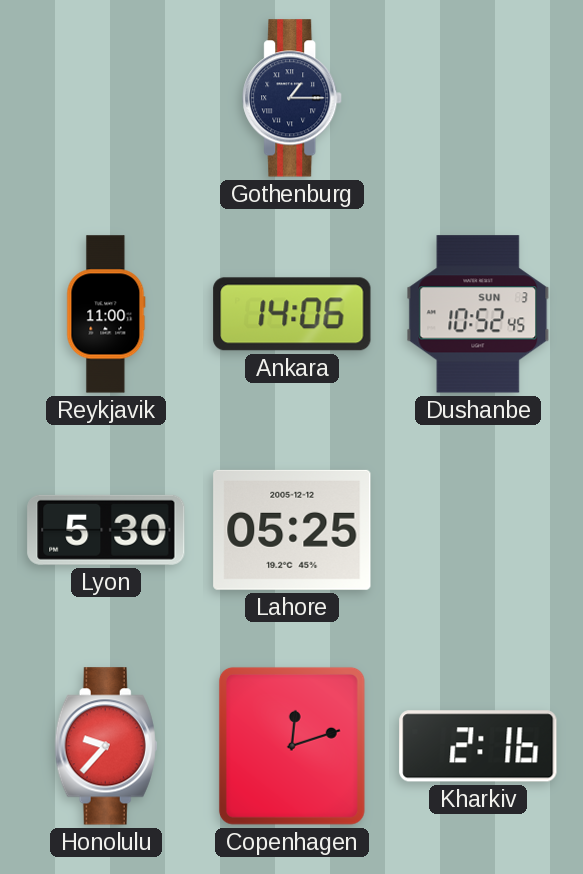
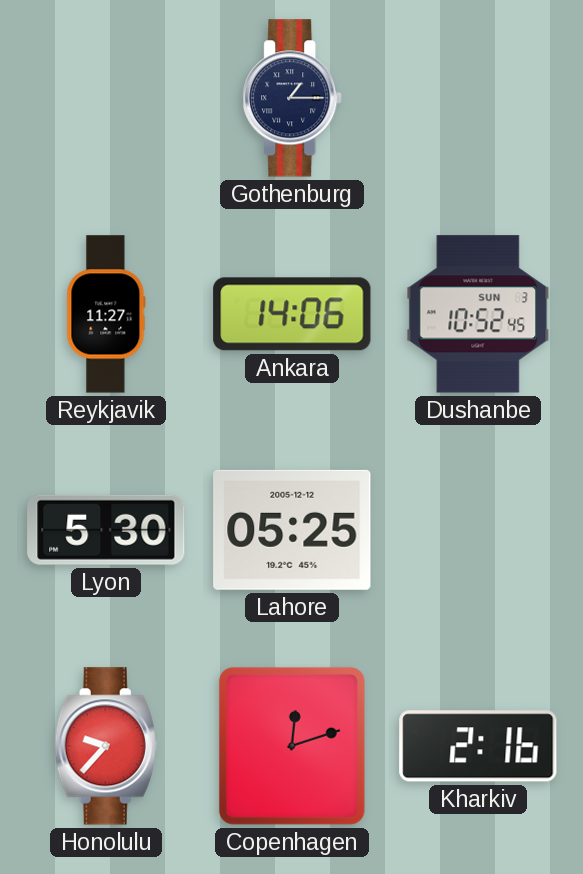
Reykjavik: 11:00 -> 11:27
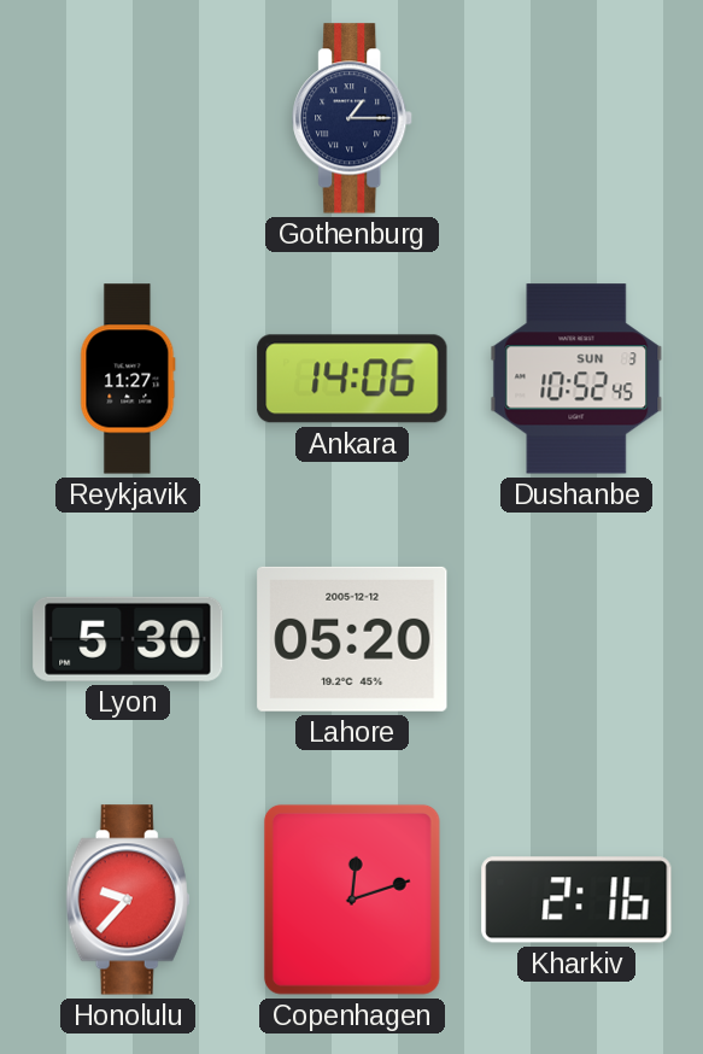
Lahore: 05:25 -> 05:20
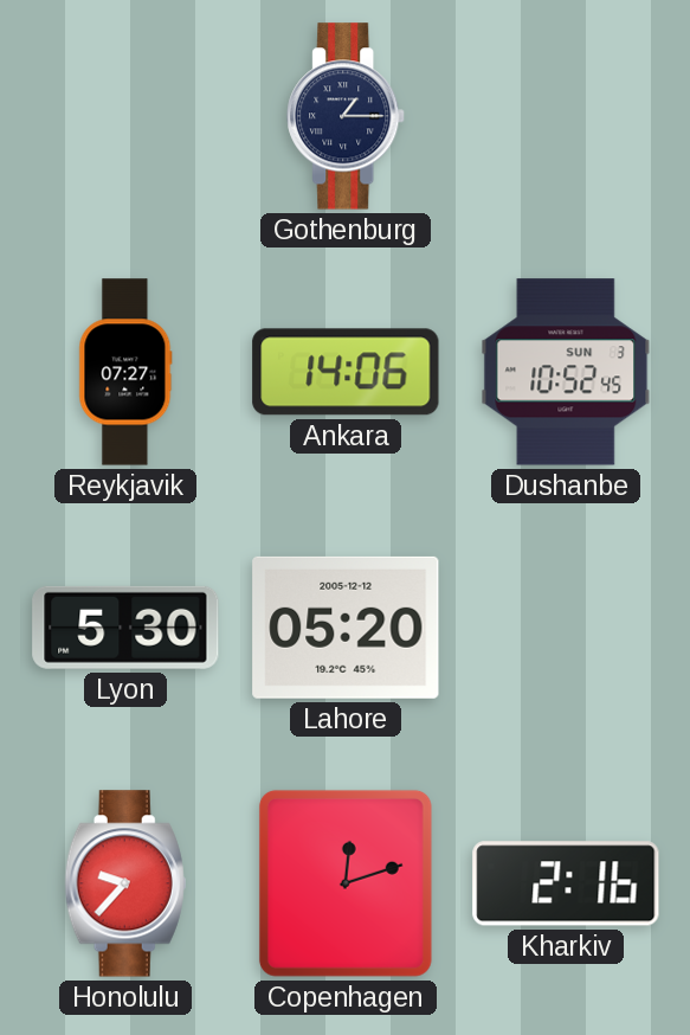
Reykjavik: 11:27 -> 07:27
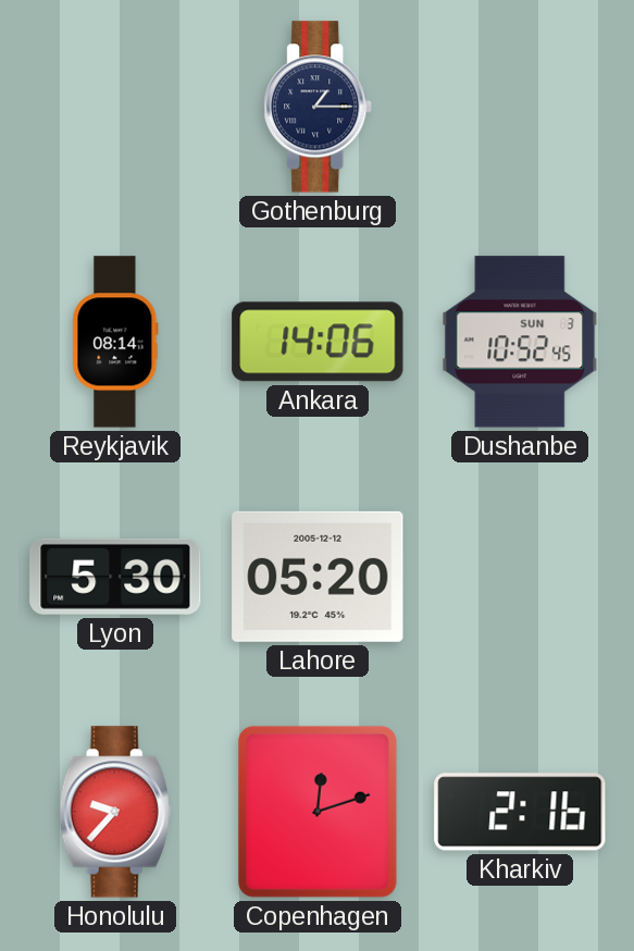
Reykjavik: 07:27 -> 08:14
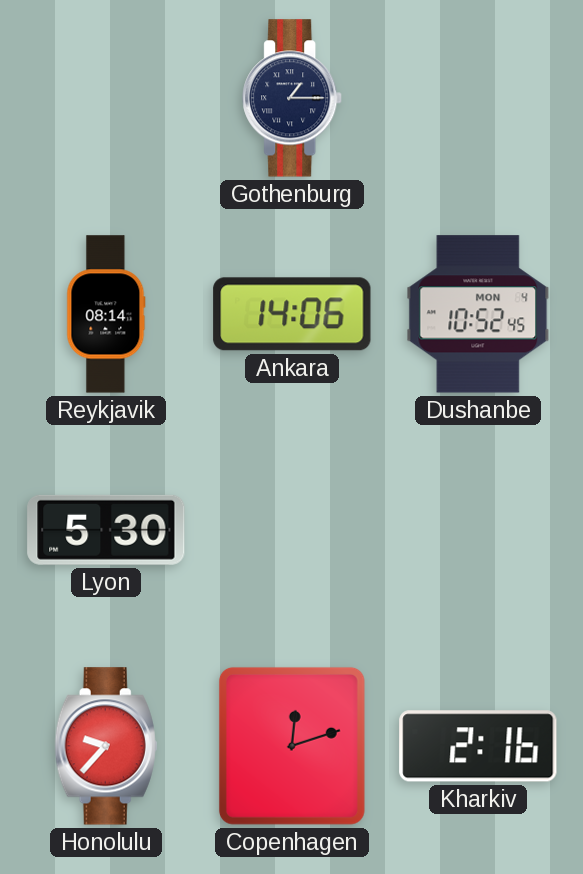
Dushanbe date: SUN 3 -> MON 4
Lahore: 05:20 -> none
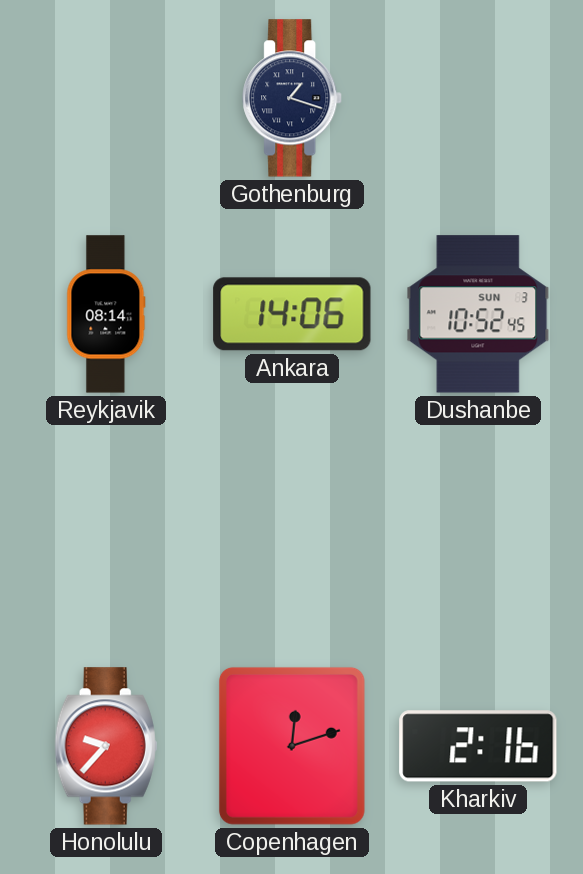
Gothenburg: 1:15 -> 1:18
Dushanbe date: MON 4 -> SUN 3
Lyon: 5:30 -> none
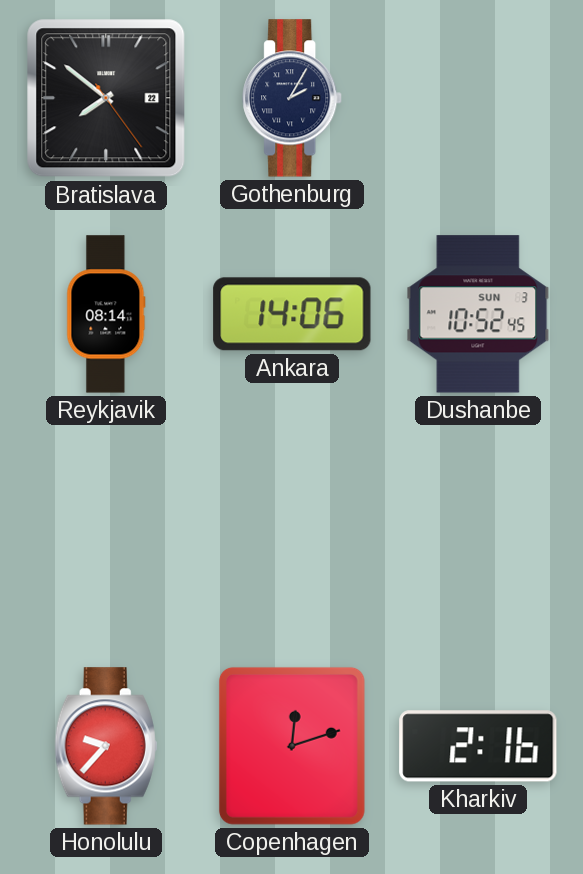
Bratislava: none -> 7:51
Gothenburg: 1:18 -> 2:05
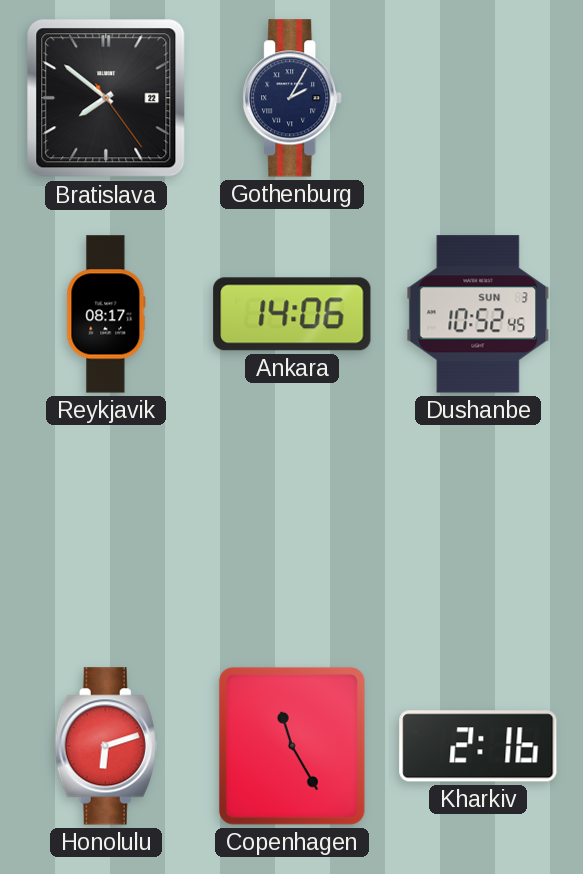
Reykjavik: 08:14 -> 08:17
Honolulu: 9:37 -> 6:12
Copenhagen: 12:12 -> 11:25
